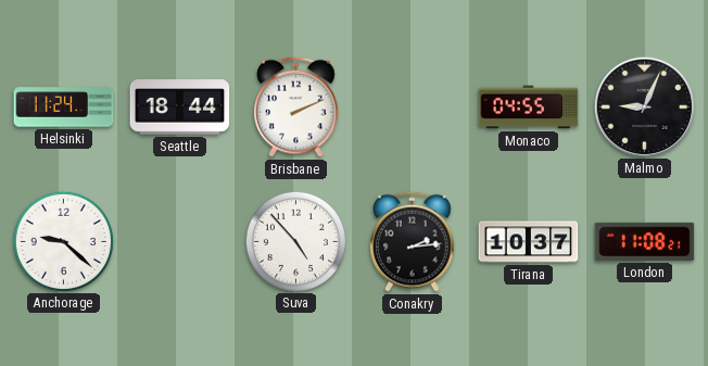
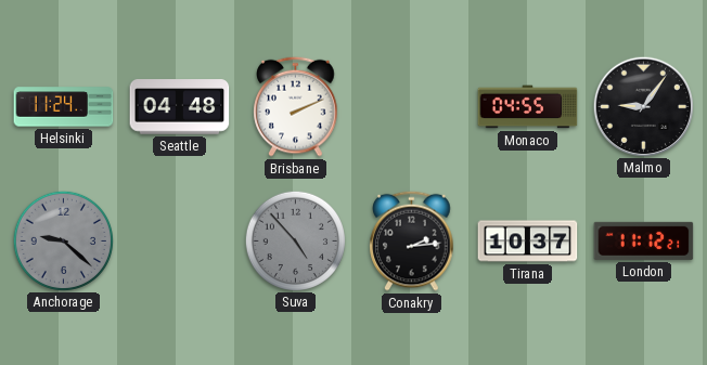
Seattle: 18:44 -> 04:48
Malmo: 9:04 -> 9:06
Anchorage dial: white -> grey
Suva dial: white -> grey
London: 11:08 -> 11:12
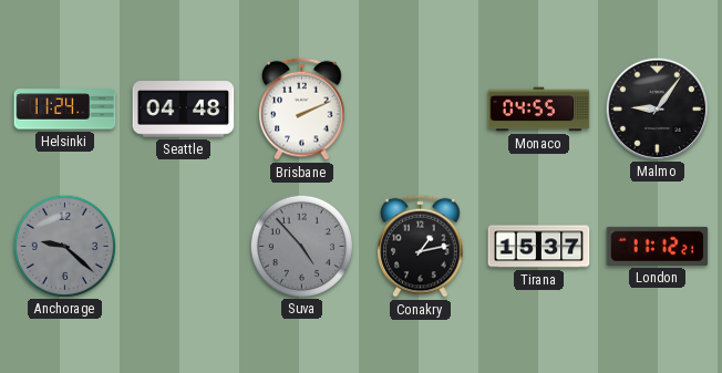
Conakry: 2:14 -> 1:13
Tirana: 10:37 -> 15:37
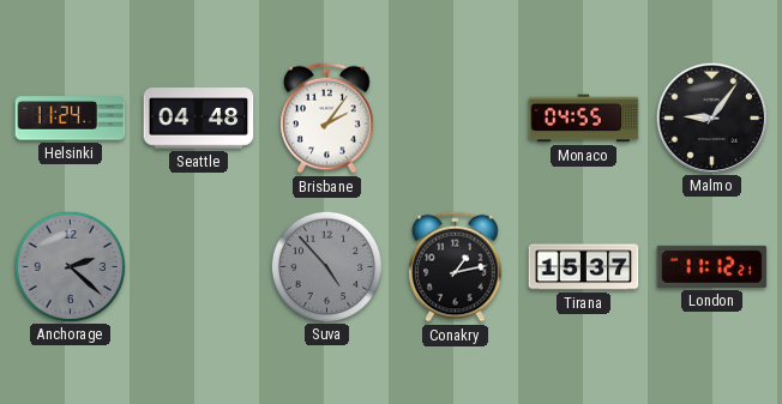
Brisbane: 2:11 -> 2:06
Anchorage: 9:22 -> 2:22
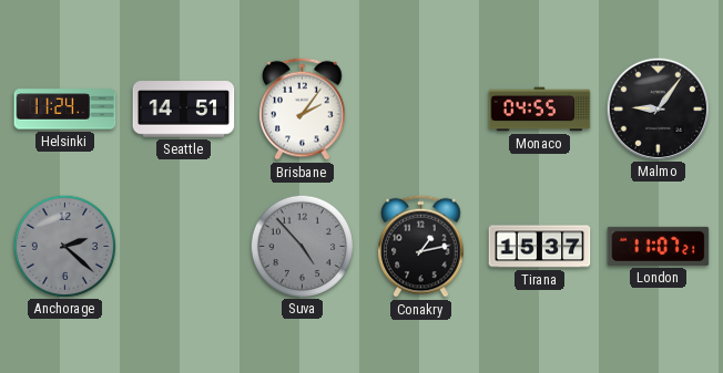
Seattle: 04:48 -> 14:51
London: 11:12 -> 11:07
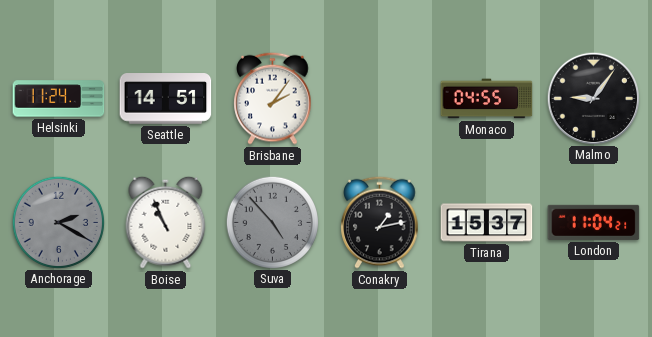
Anchorage: 2:22 -> 2:20
Boise: none -> 10:56
London: 11:07 -> 11:04
